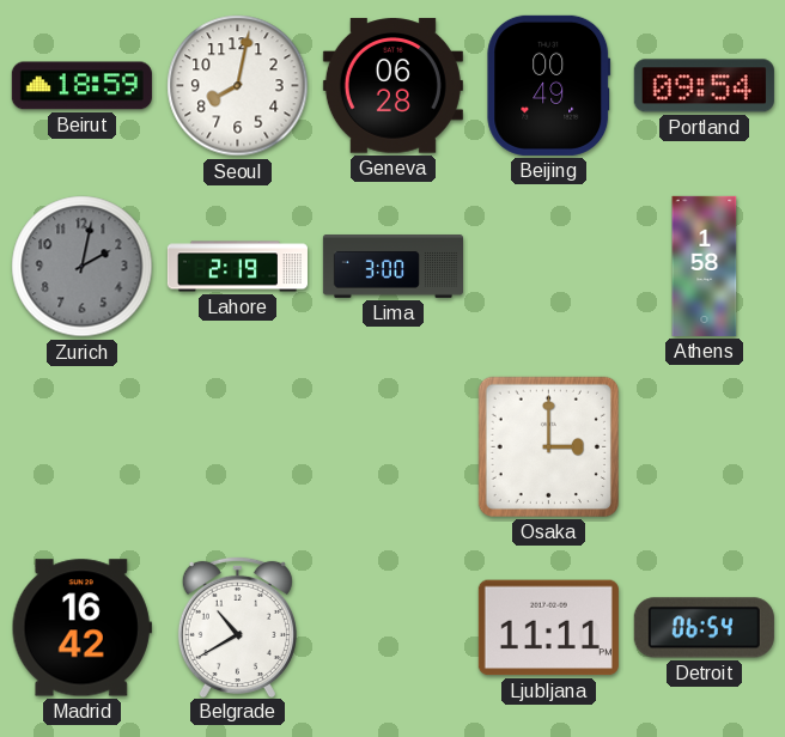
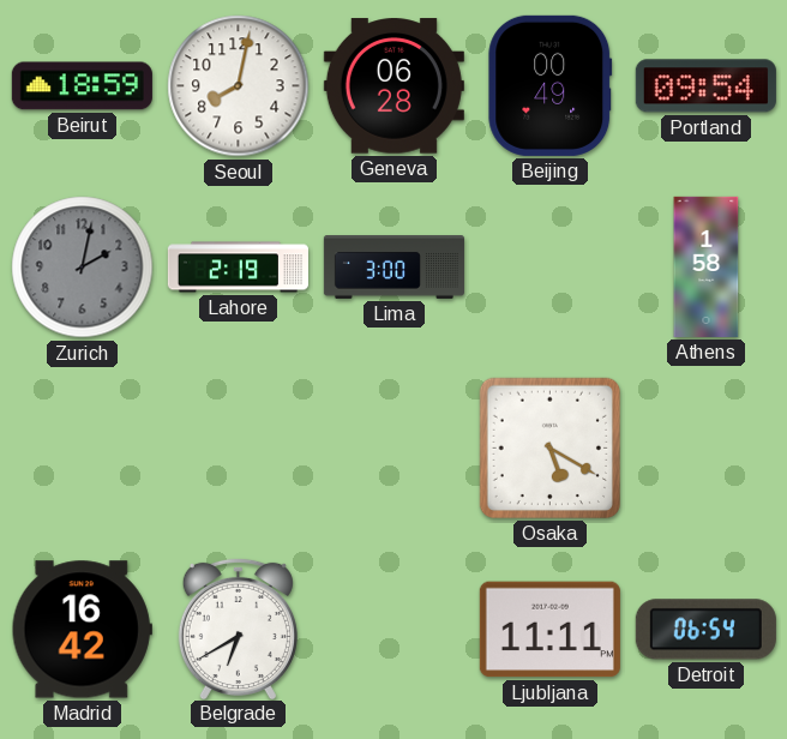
Osaka: 3:00 -> 5:20
Belgrade: 10:40 -> 6:40
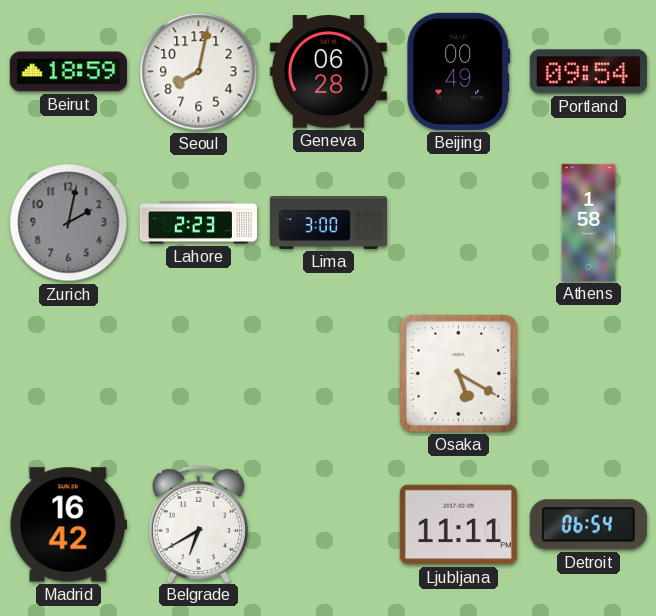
Lahore: 2:19 -> 2:23
